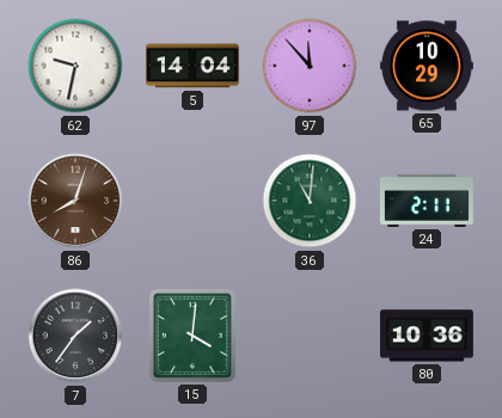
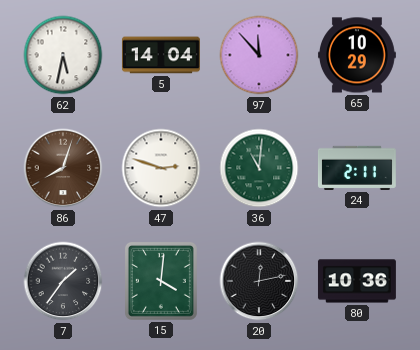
62: 9:32 -> 5:32
47: none -> 2:48
20: none -> 12:13
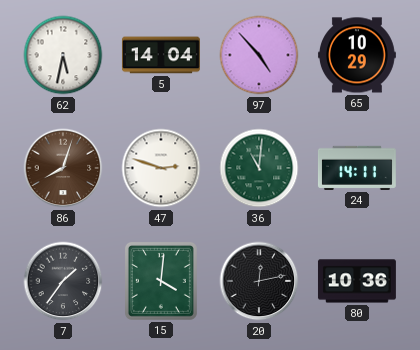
97: 11:53 -> 4:53
24: 2:11 -> 14:11
